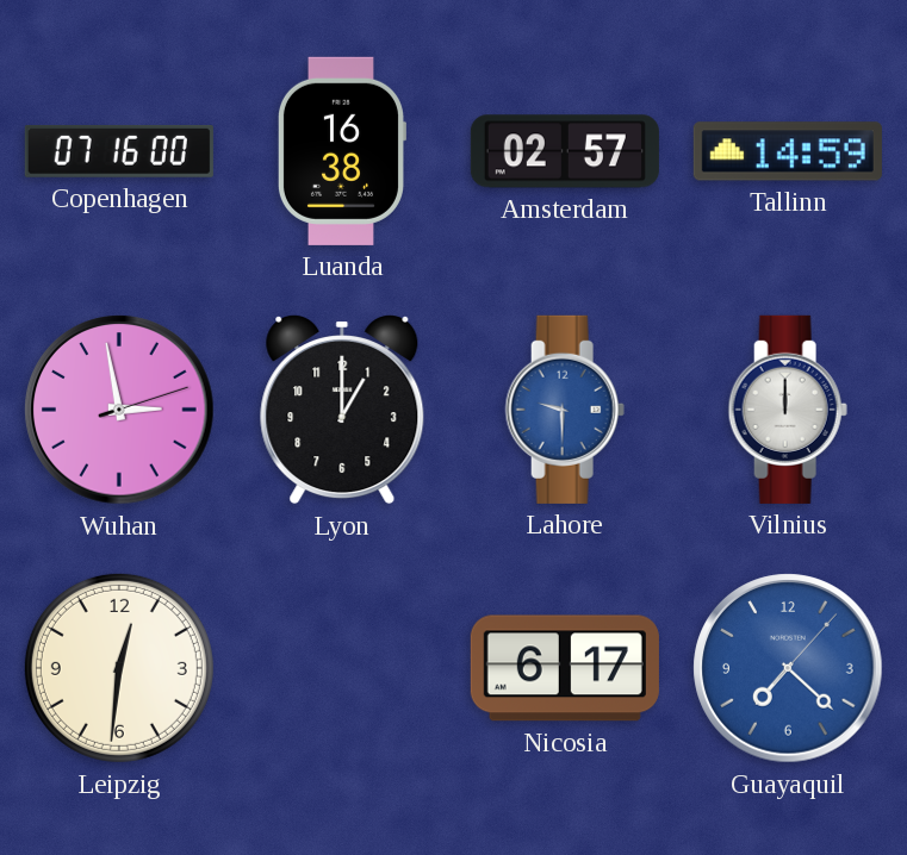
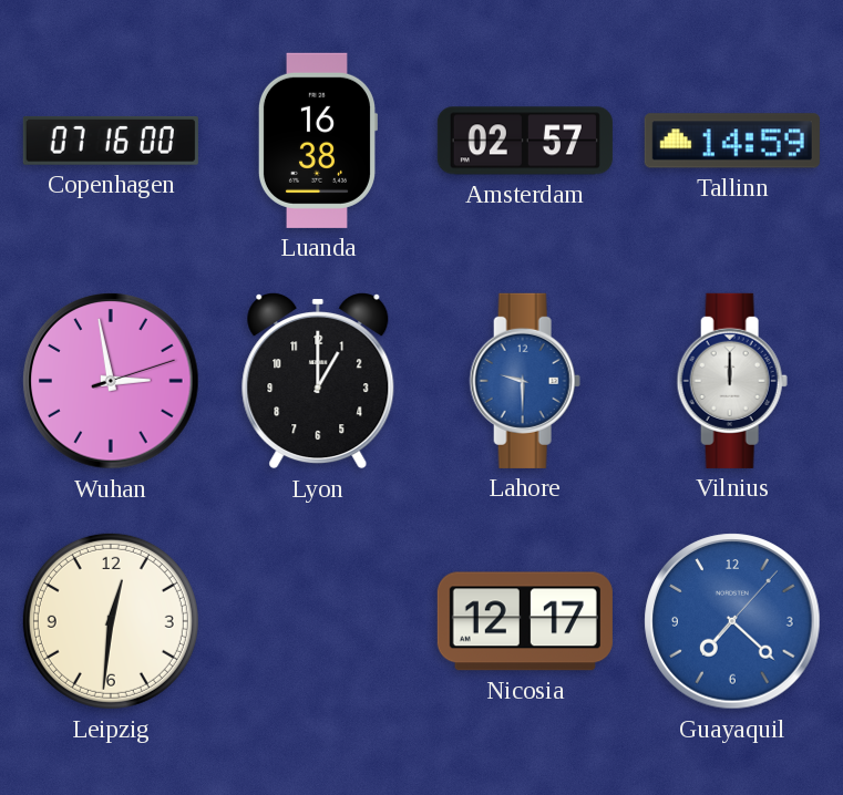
Nicosia: 6:17 -> 12:17
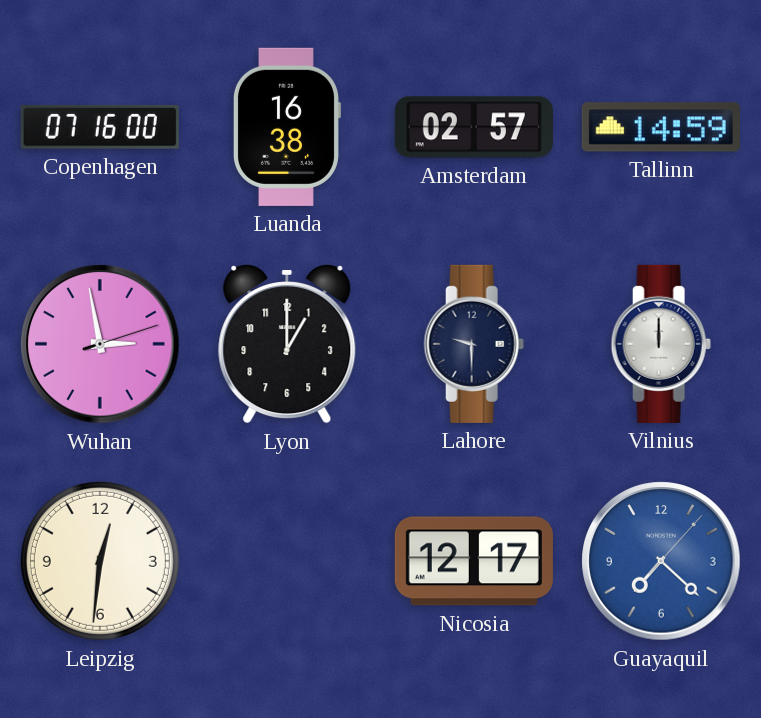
Lahore dial: blue -> navy
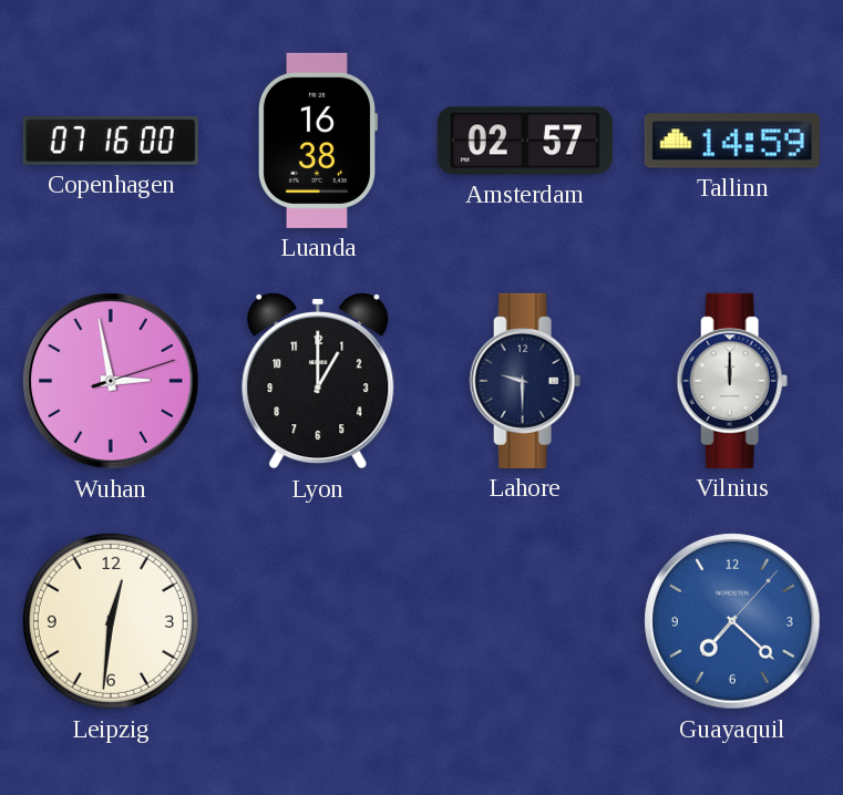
Nicosia: 12:17 -> none
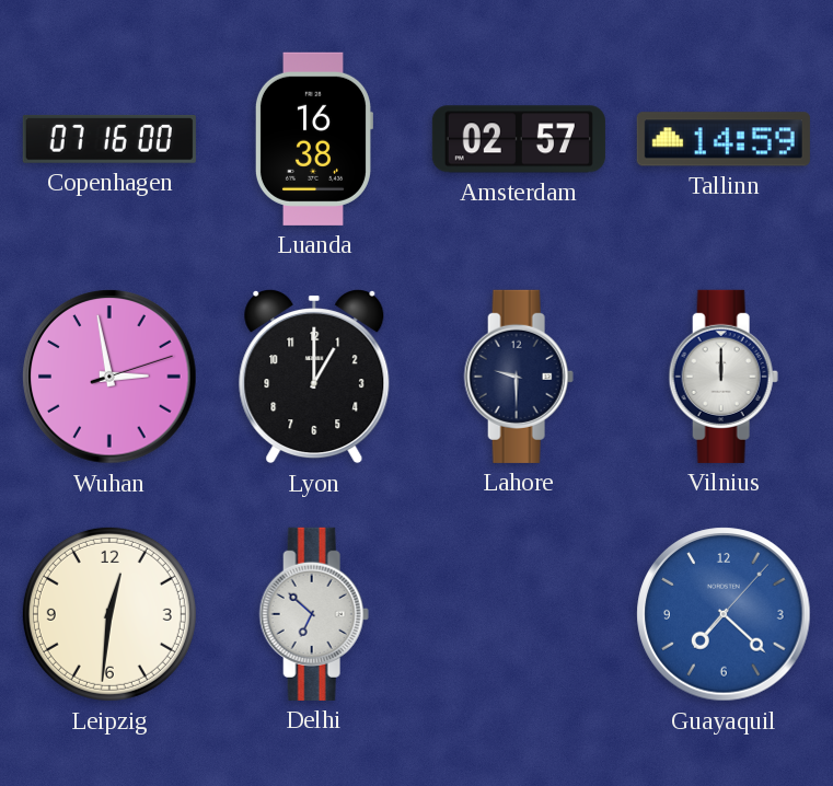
Delhi: none -> 6:52
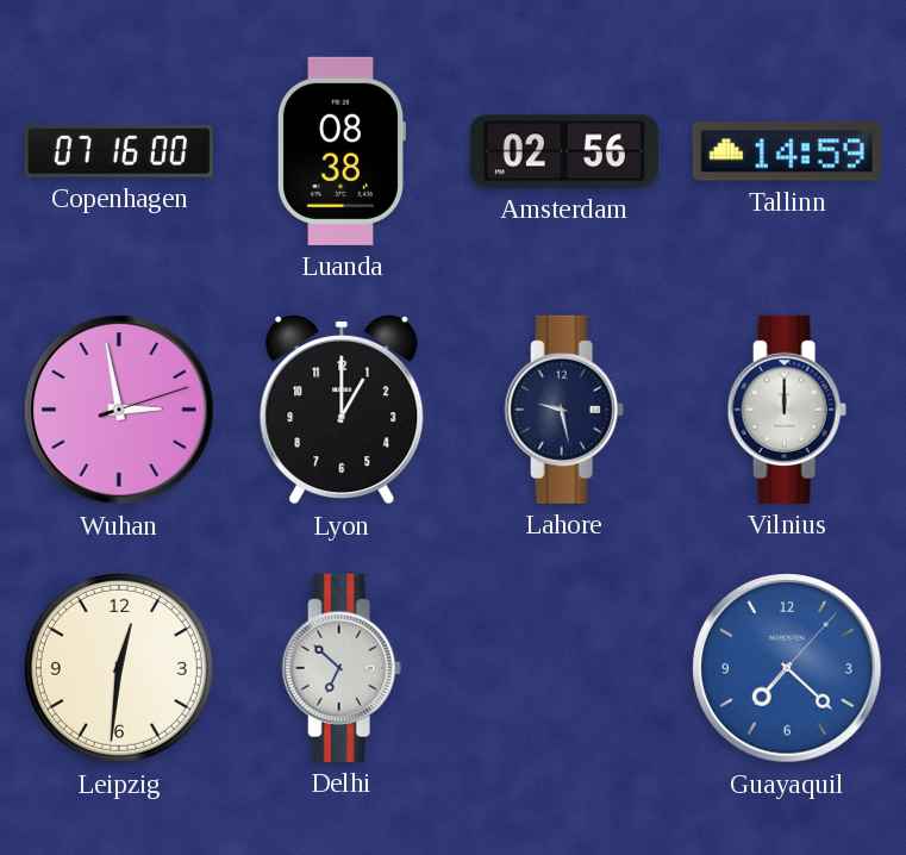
Luanda: 16:38 -> 08:38
Amsterdam: 02:57 -> 02:56
Lahore: 9:30 -> 9:28
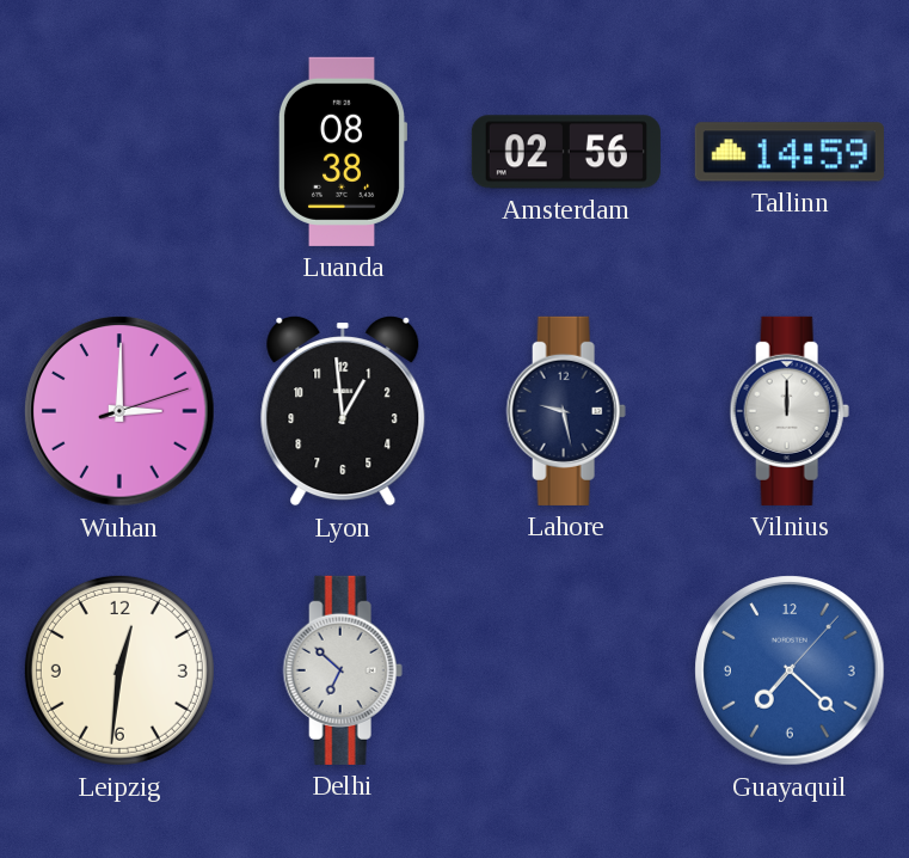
Copenhagen: 07:16 -> none
Wuhan: 2:58 -> 3:00
Lyon: 1:00 -> 12:59
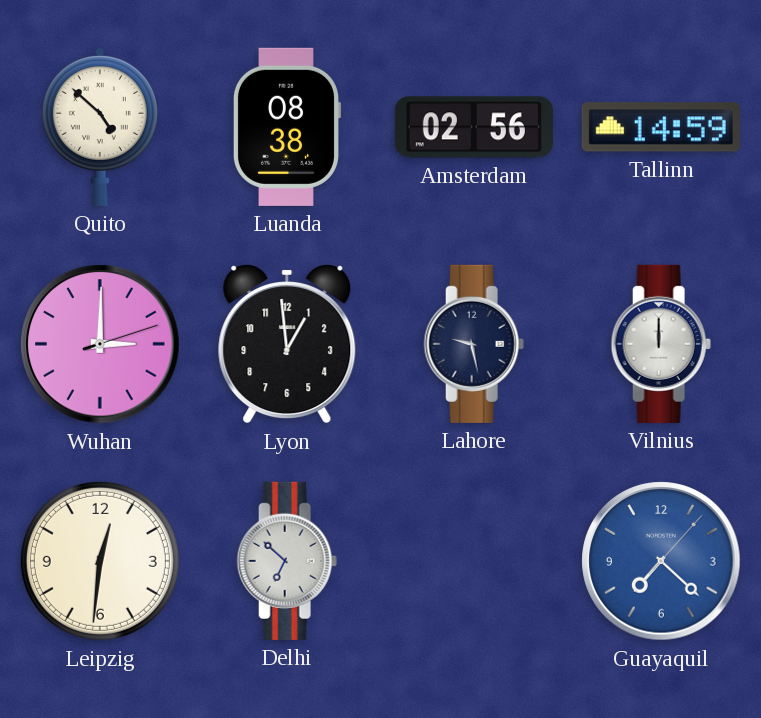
Quito: none -> 4:52
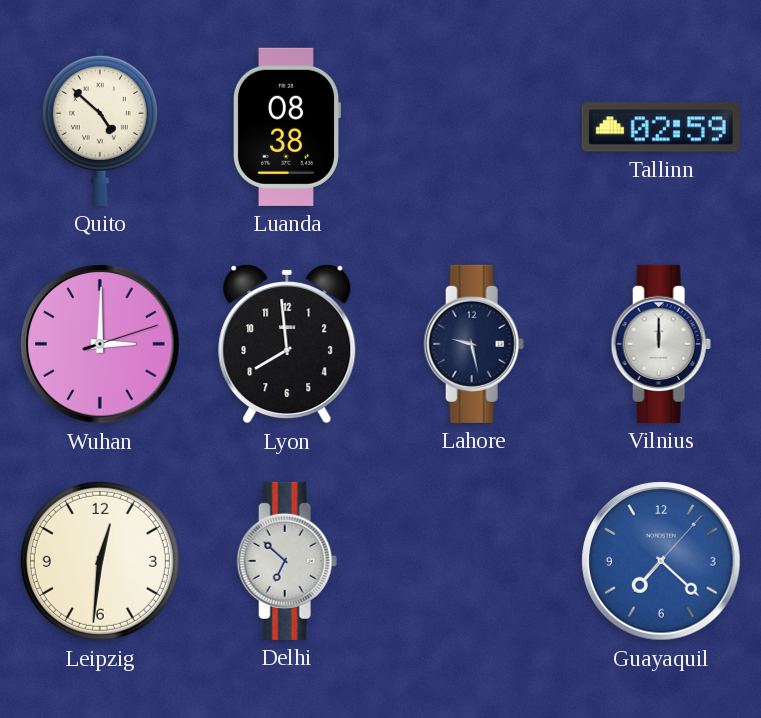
Amsterdam: 02:56 -> none
Tallinn: 14:59 -> 02:59
Lyon: 12:59 -> 7:59
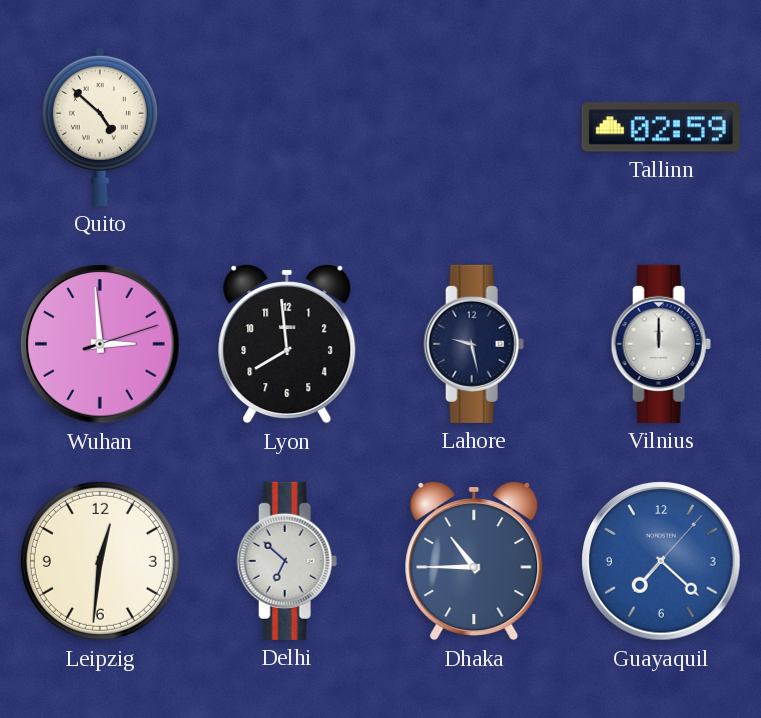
Luanda: 08:38 -> none
Wuhan: 3:00 -> 2:59
Dhaka: none -> 10:45
